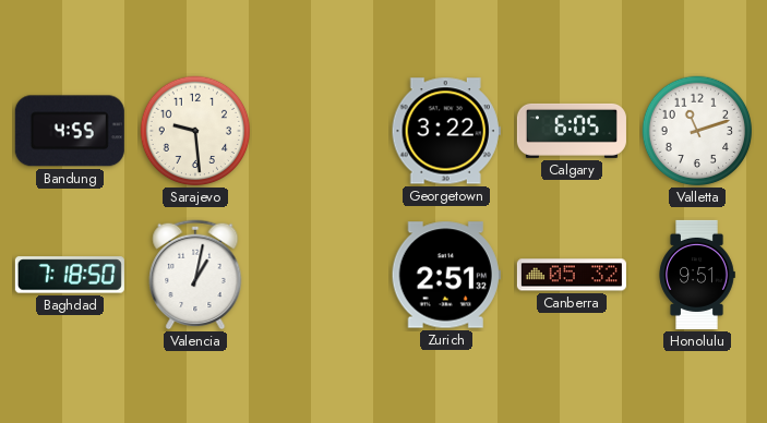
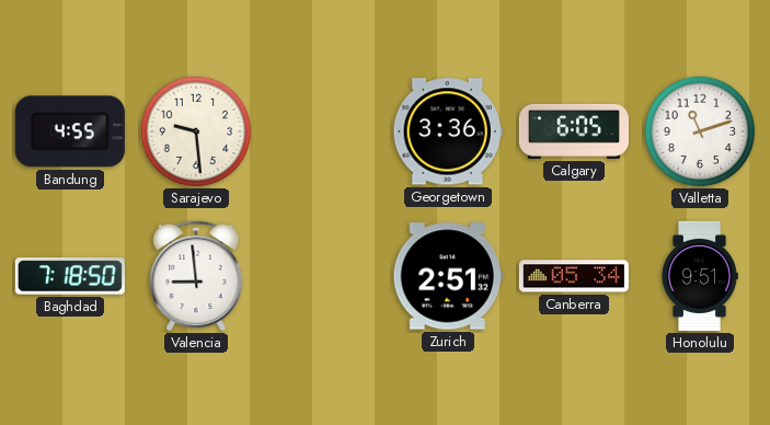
Georgetown: 3:22 -> 3:36
Valencia: 1:02 -> 8:59
Canberra: 05:32 -> 05:34
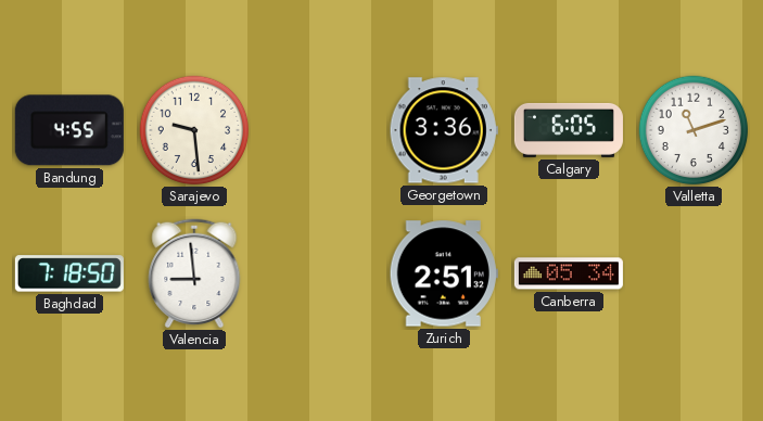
Honolulu: 9:51 -> none
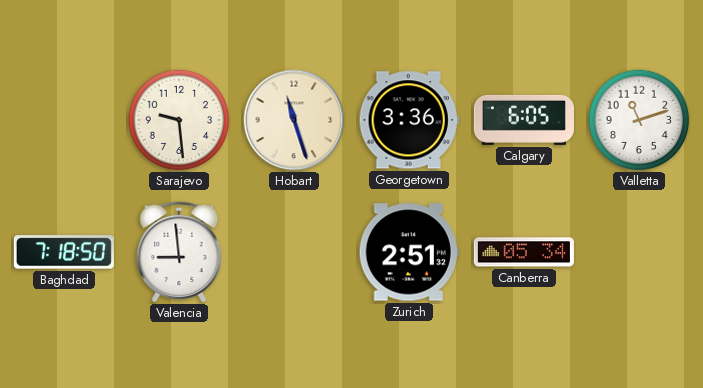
Bandung: 4:55 -> none
Hobart: none -> 11:27
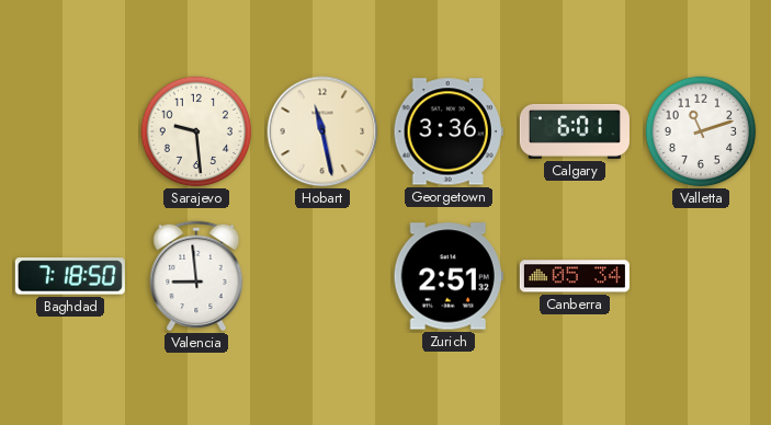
Hobart: 11:27 -> 11:28
Calgary: 6:05 -> 6:01
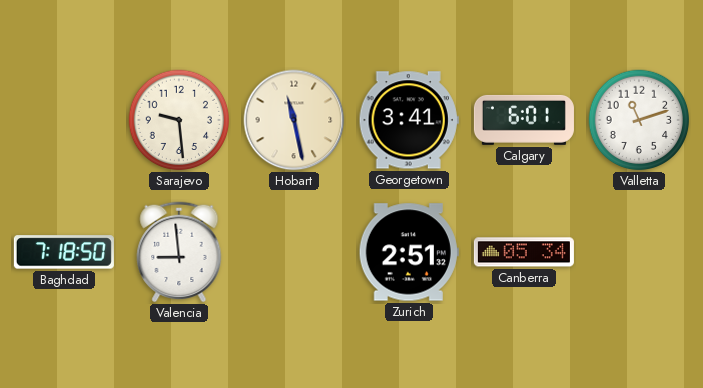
Georgetown: 3:36 -> 3:41
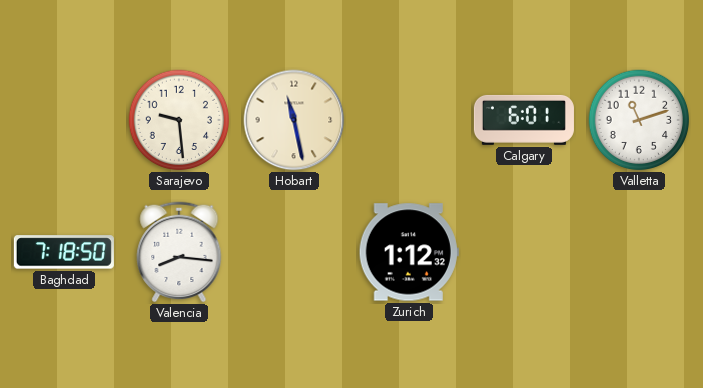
Georgetown: 3:41 -> none
Valencia: 8:59 -> 8:16
Zurich: 2:51 -> 1:12
Canberra: 05:34 -> none
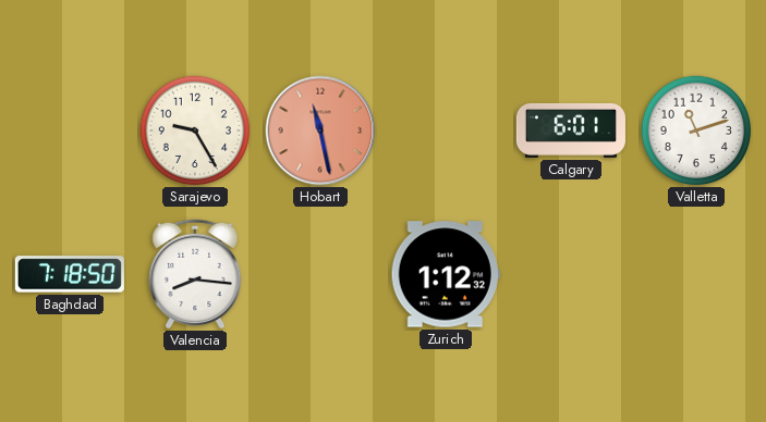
Sarajevo: 9:29 -> 9:25
Hobart dial: cream -> salmon
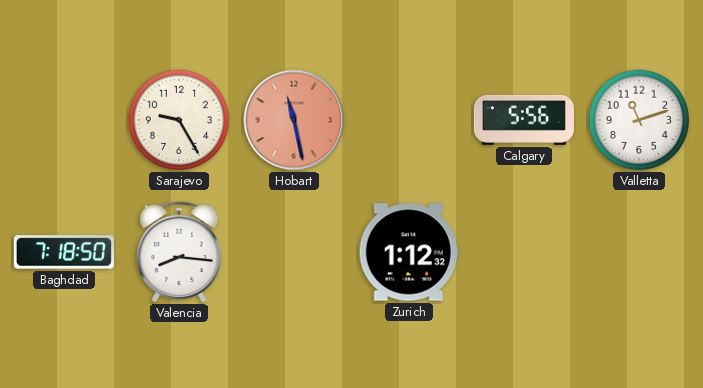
Calgary: 6:01 -> 5:56
